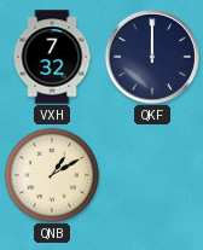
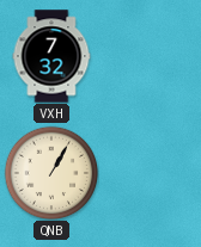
QKF: 12:00 -> none
QNB: 1:10 -> 1:05
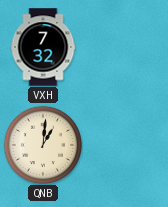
QNB: 1:05 -> 1:01
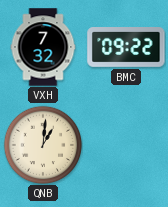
BMC: none -> 09:22
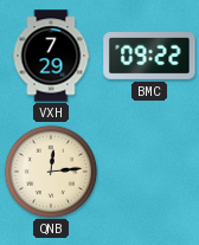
VXH: 7:32 -> 7:29
QNB: 1:01 -> 12:14
